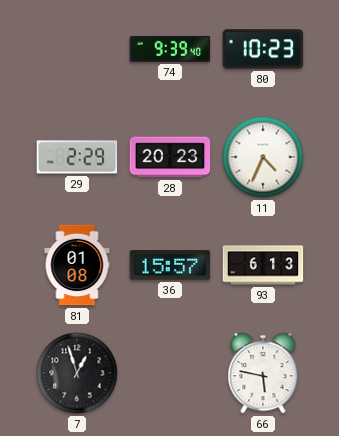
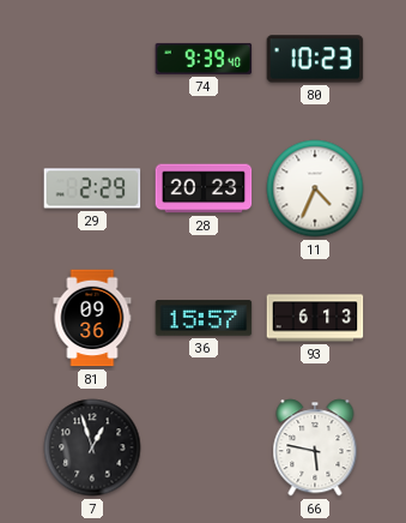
81: 01:08 -> 09:36
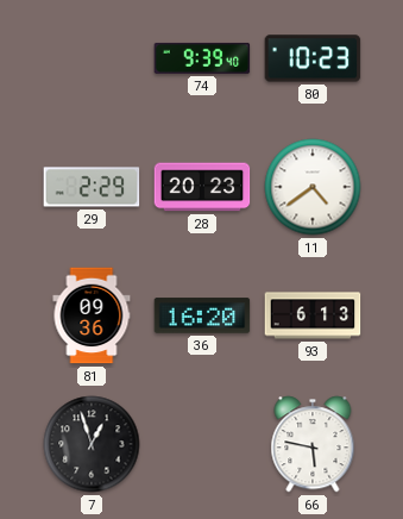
11: 4:34 -> 4:39
36: 15:57 -> 16:20
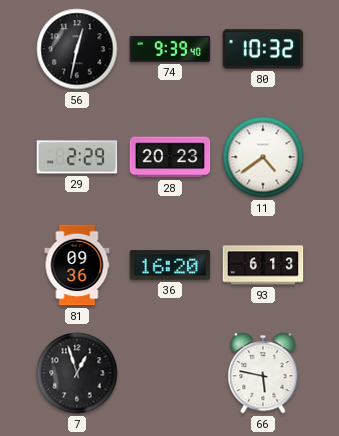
56: none -> 12:32
80: 10:23 -> 10:32
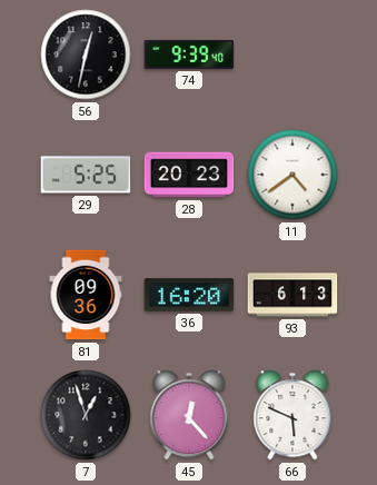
80: 10:32 -> none
29: 2:29 -> 5:25
45: none -> 12:23
66: 5:47 -> 5:49
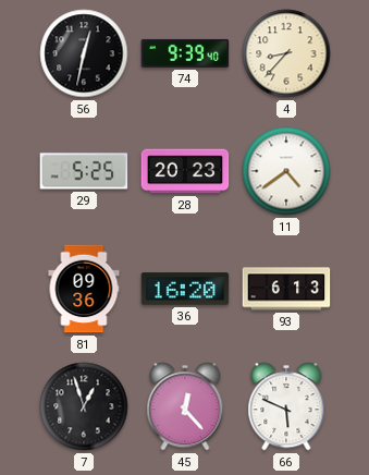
4: none -> 8:37
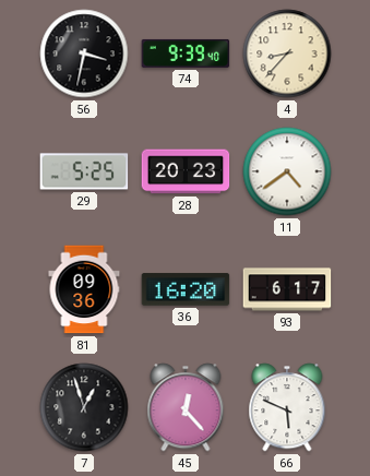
56: 12:32 -> 3:32
93: 6:13 -> 6:17
